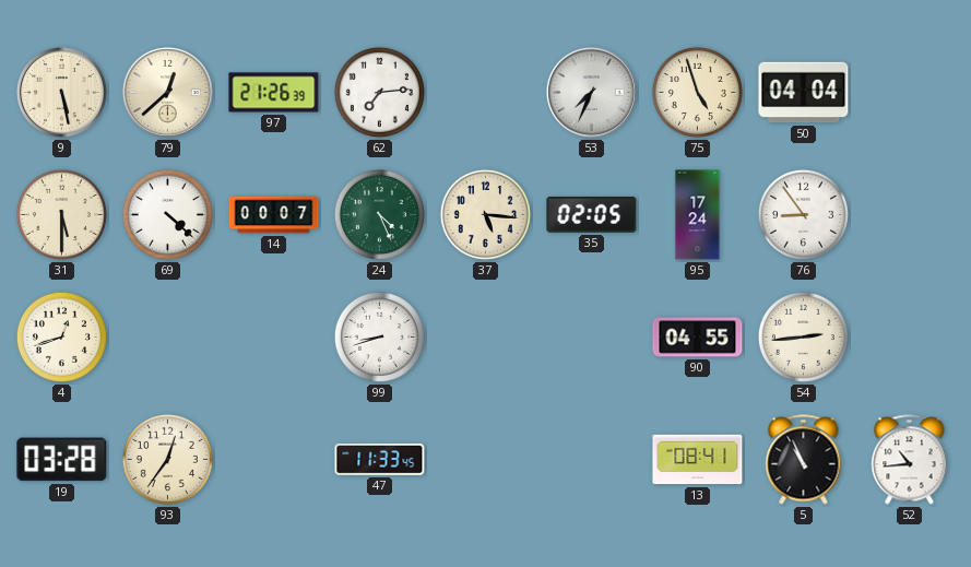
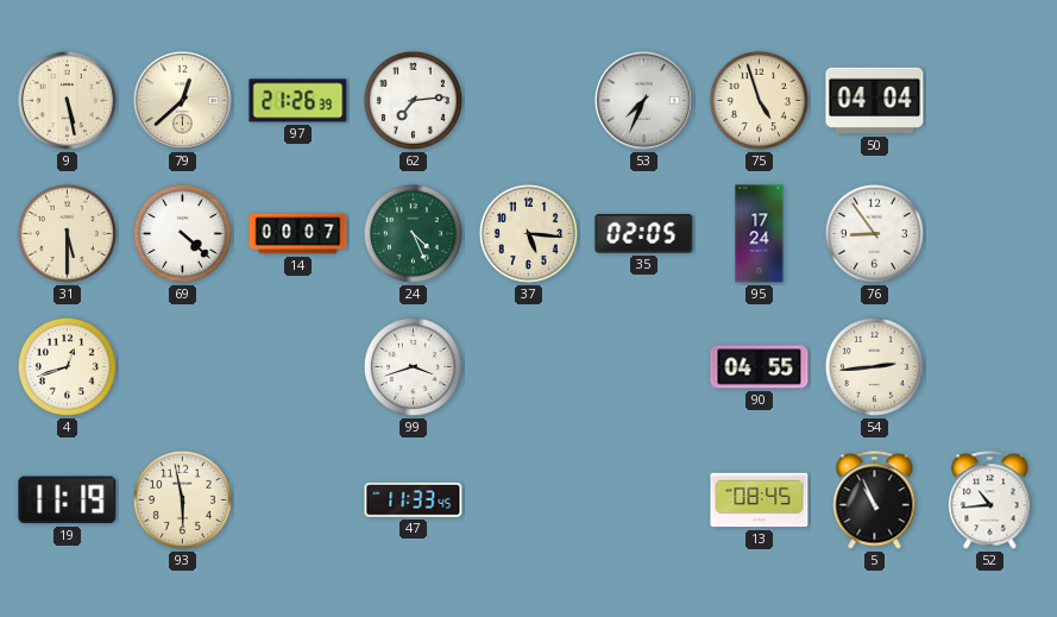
99: 8:42 -> 3:42
19: 03:28 -> 11:19
93: 12:36 -> 5:58
13: 08:41 -> 08:45
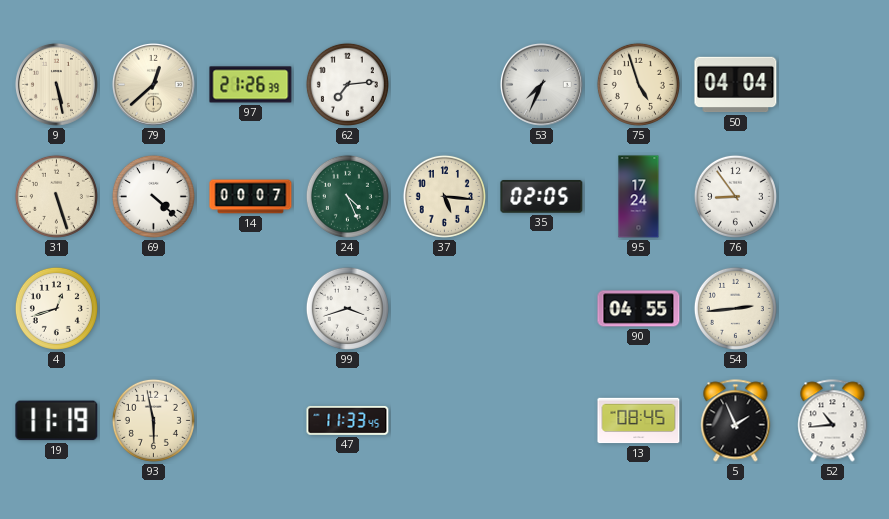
31: 5:30 -> 5:27
5: 10:56 -> 1:56
